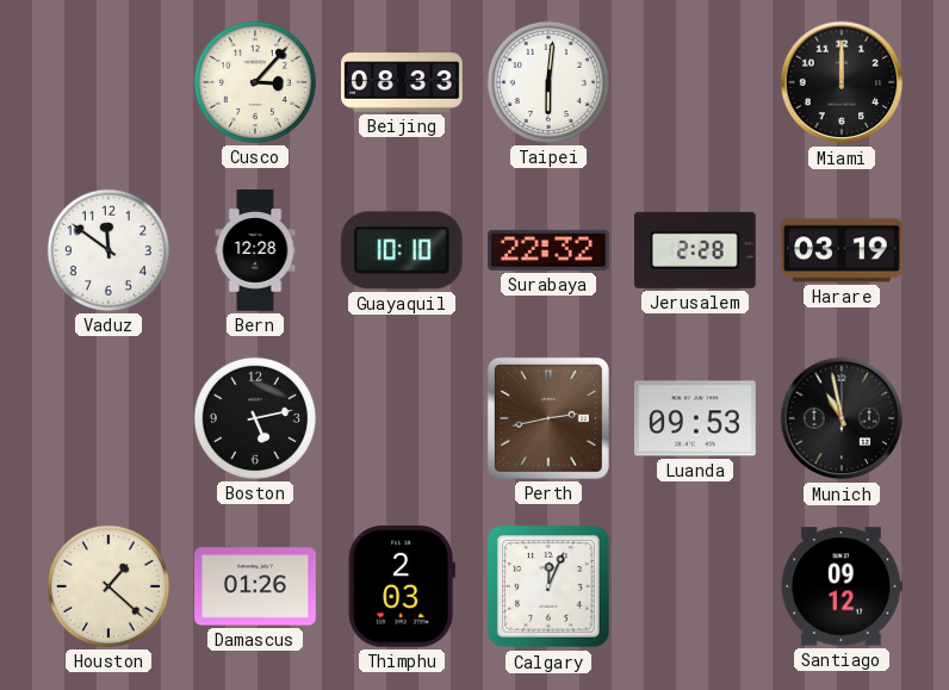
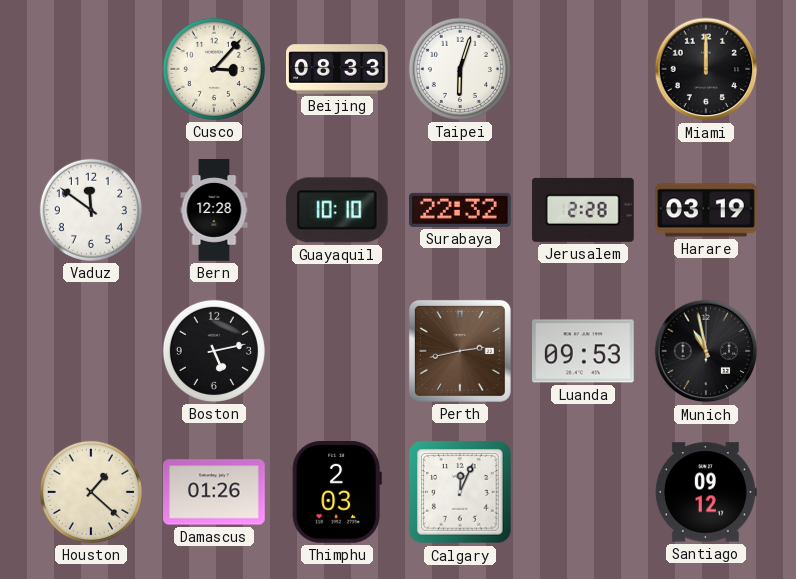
Taipei: 6:01 -> 6:03
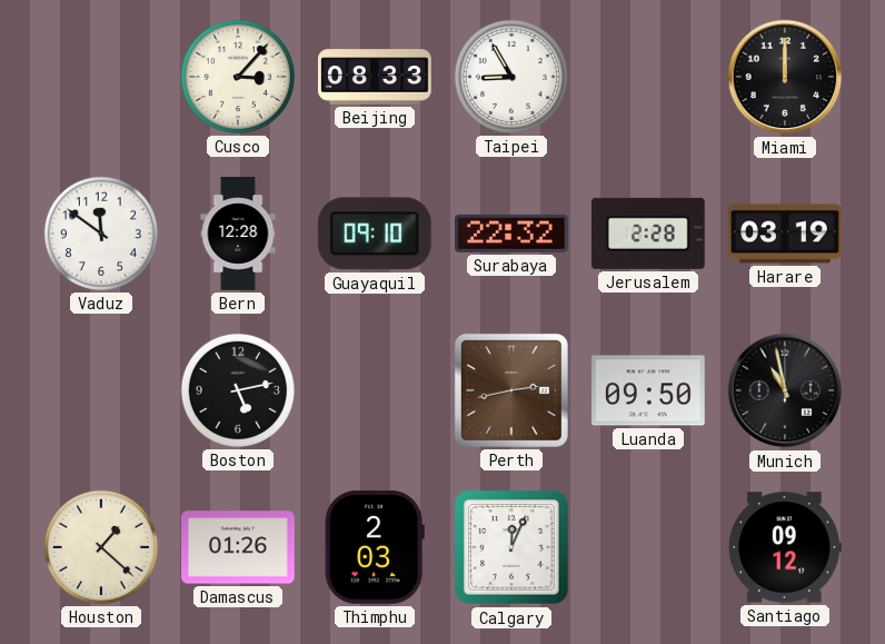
Taipei: 6:03 -> 8:55
Guayaquil: 10:10 -> 09:10
Luanda: 09:53 -> 09:50
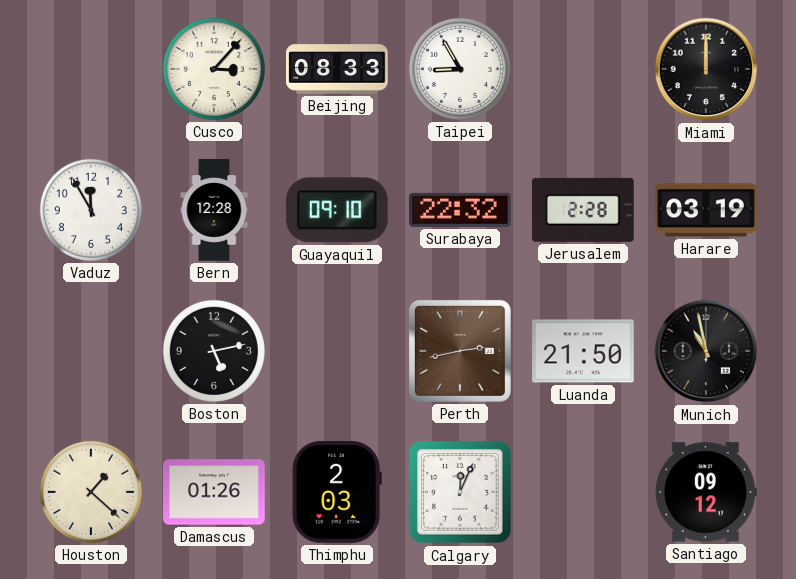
Vaduz: 11:51 -> 11:55
Luanda: 09:50 -> 21:50
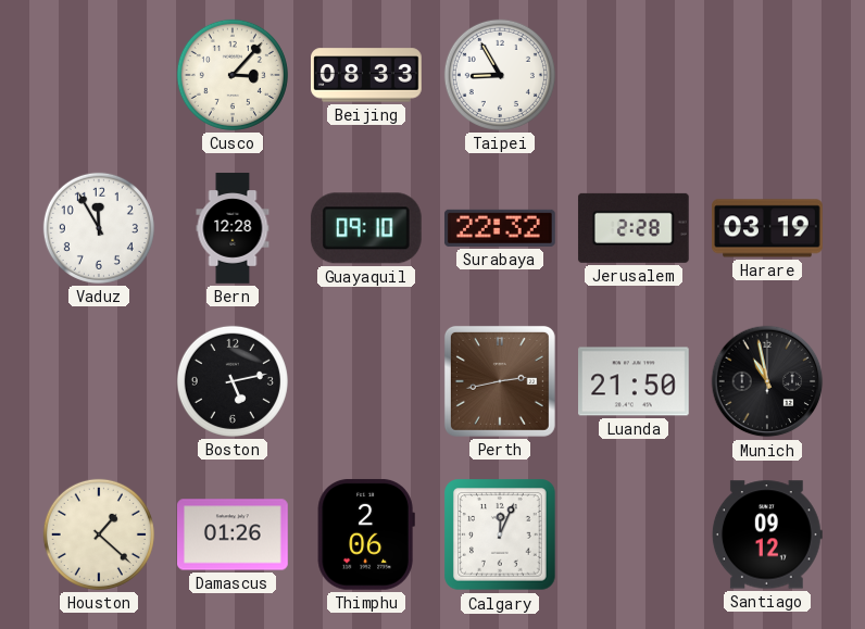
Miami: 12:00 -> none
Thimphu: 2:03 -> 2:06
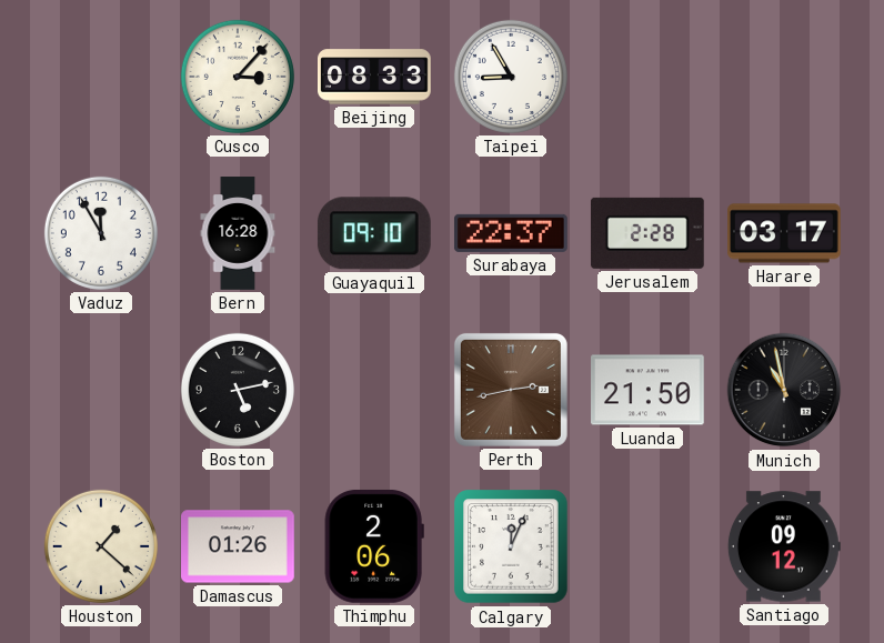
Bern: 12:28 -> 16:28
Surabaya: 22:32 -> 22:37
Harare: 03:19 -> 03:17
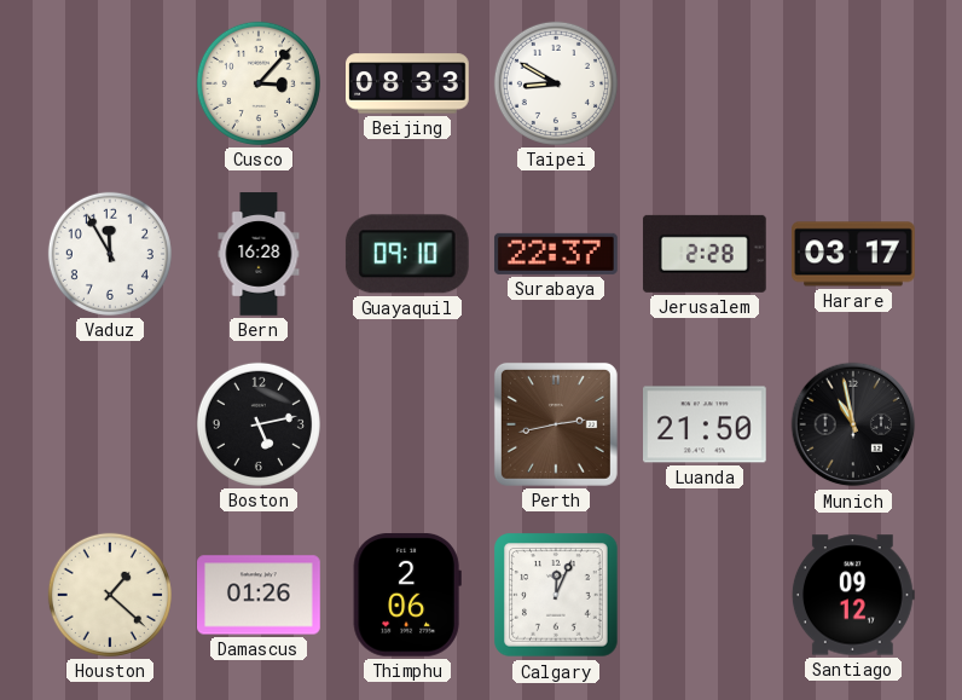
Taipei: 8:55 -> 8:50
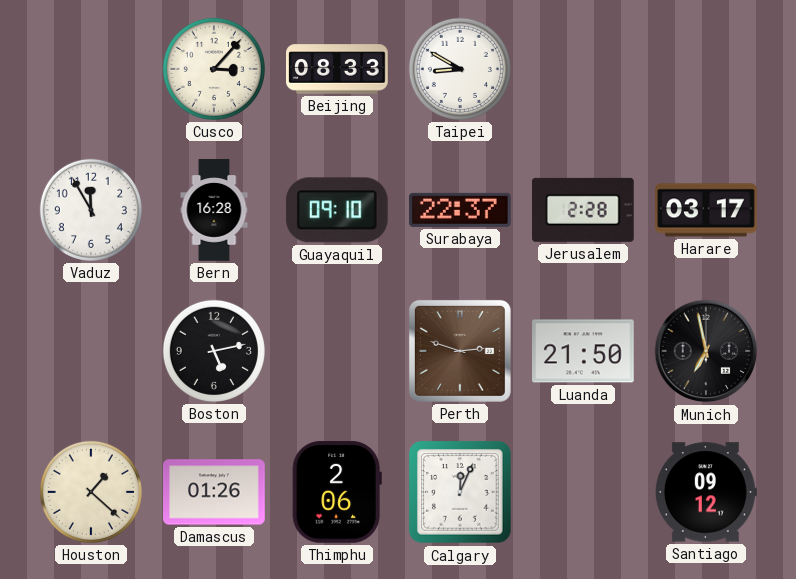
Perth: 2:43 -> 2:48
Munich: 10:58 -> 6:58
